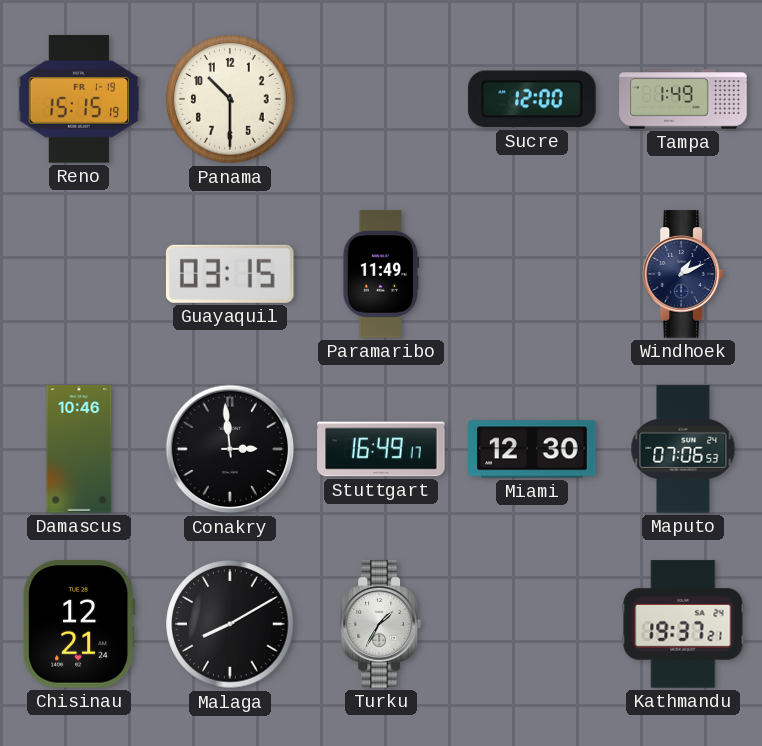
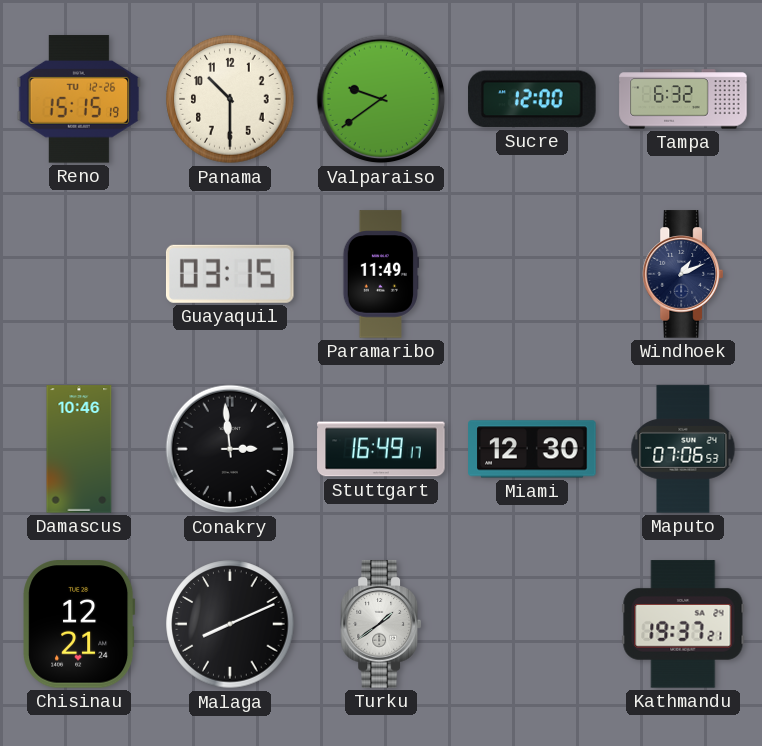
Reno date: FR 1-19 -> TU 12-26
Valparaiso: none -> 9:39
Tampa: 1:49 -> 6:32
Malaga: 8:10 -> 8:11
Turku: 1:35 -> 1:39
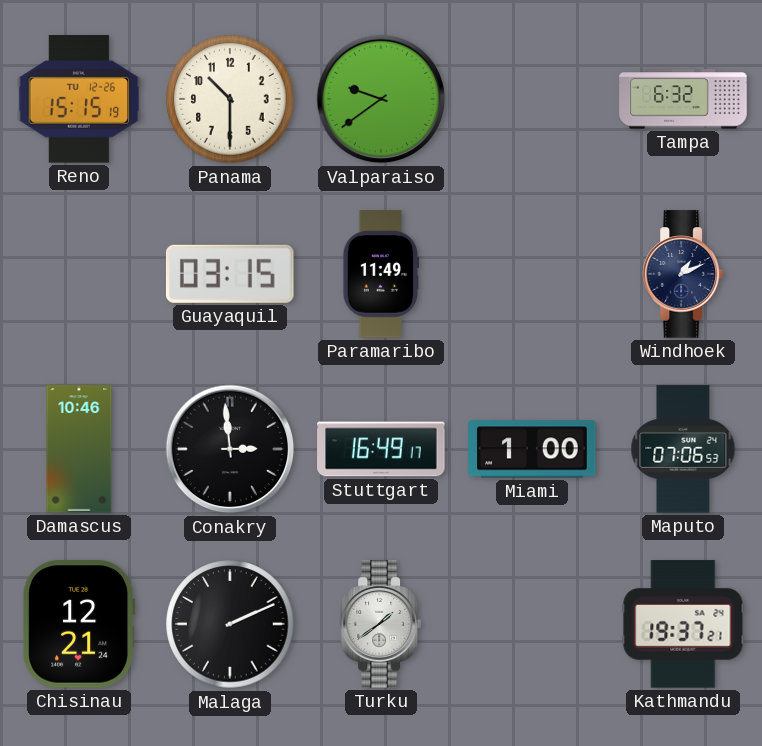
Sucre: 12:00 -> none
Miami: 12:30 -> 1:00
Malaga: 8:11 -> 2:11
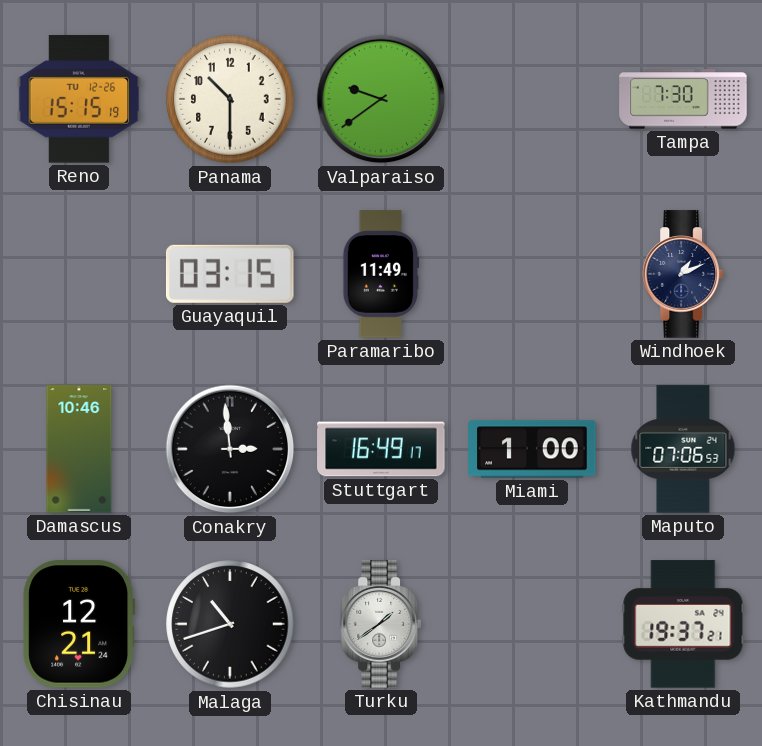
Tampa: 6:32 -> 7:30
Malaga: 2:11 -> 10:42
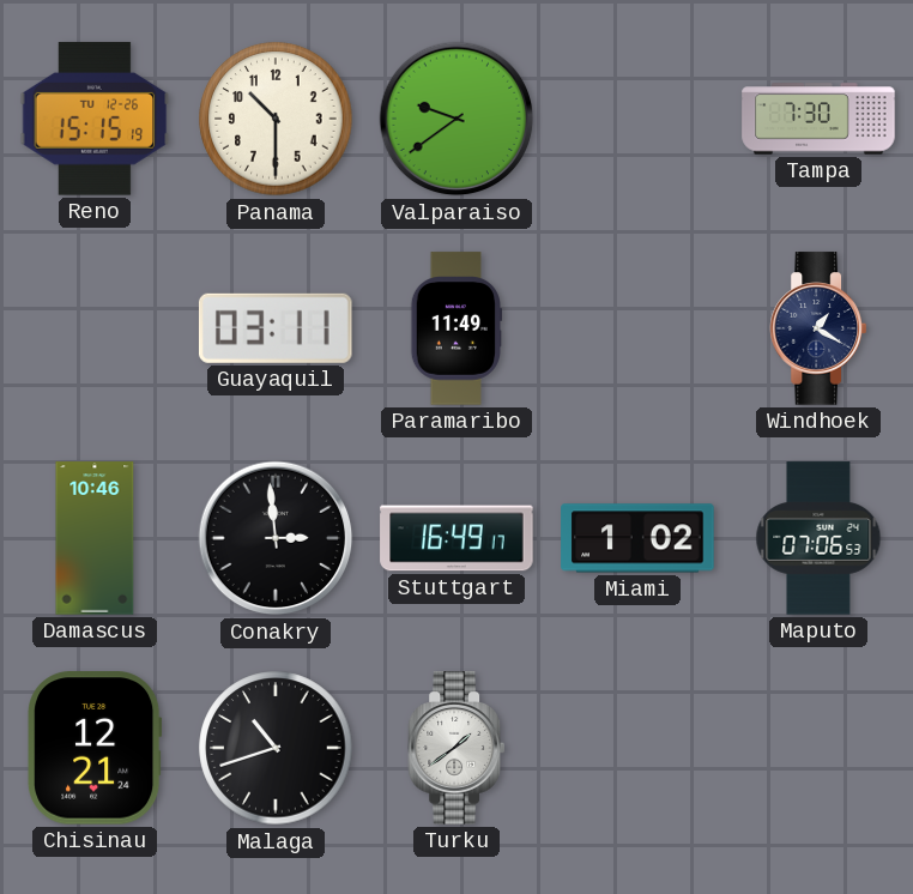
Guayaquil: 03:15 -> 03:11
Windhoek: 1:11 -> 1:20
Miami: 1:00 -> 1:02
Kathmandu: 19:37 -> none
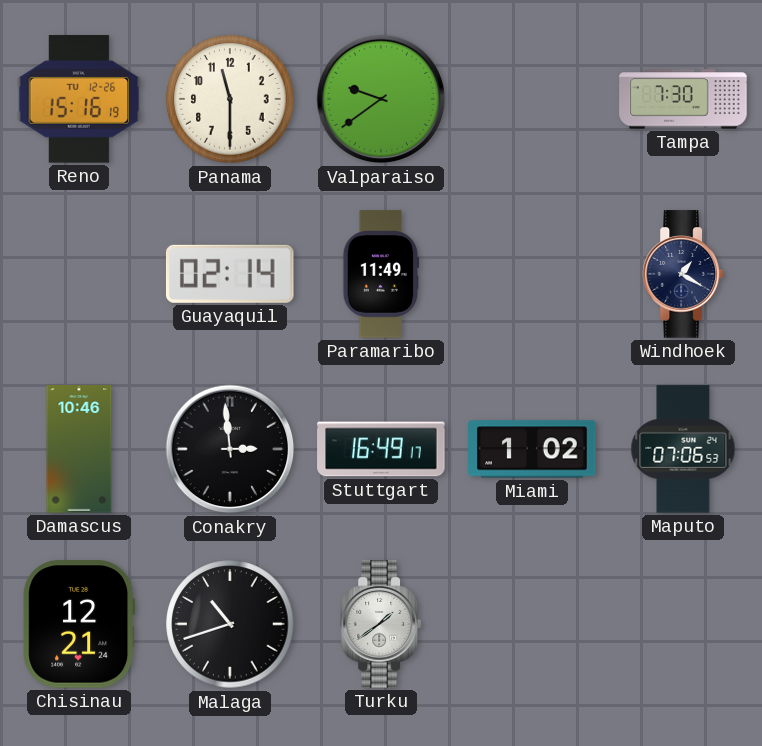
Reno: 15:15 -> 15:16
Panama: 10:30 -> 11:30
Guayaquil: 03:11 -> 02:14
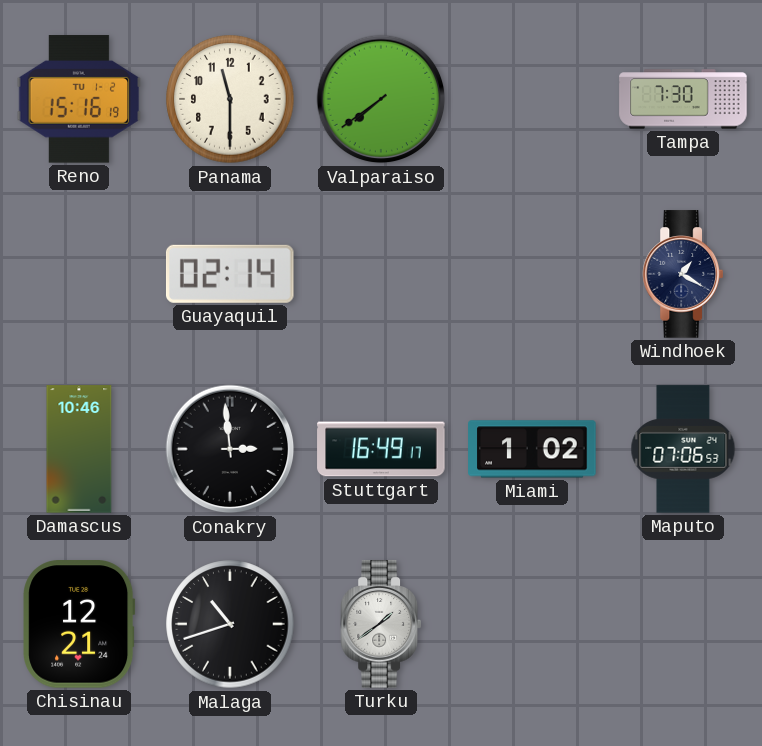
Reno date: TU 12-26 -> TU 1-2
Valparaiso: 9:39 -> 7:39
Paramaribo: 11:49 -> none
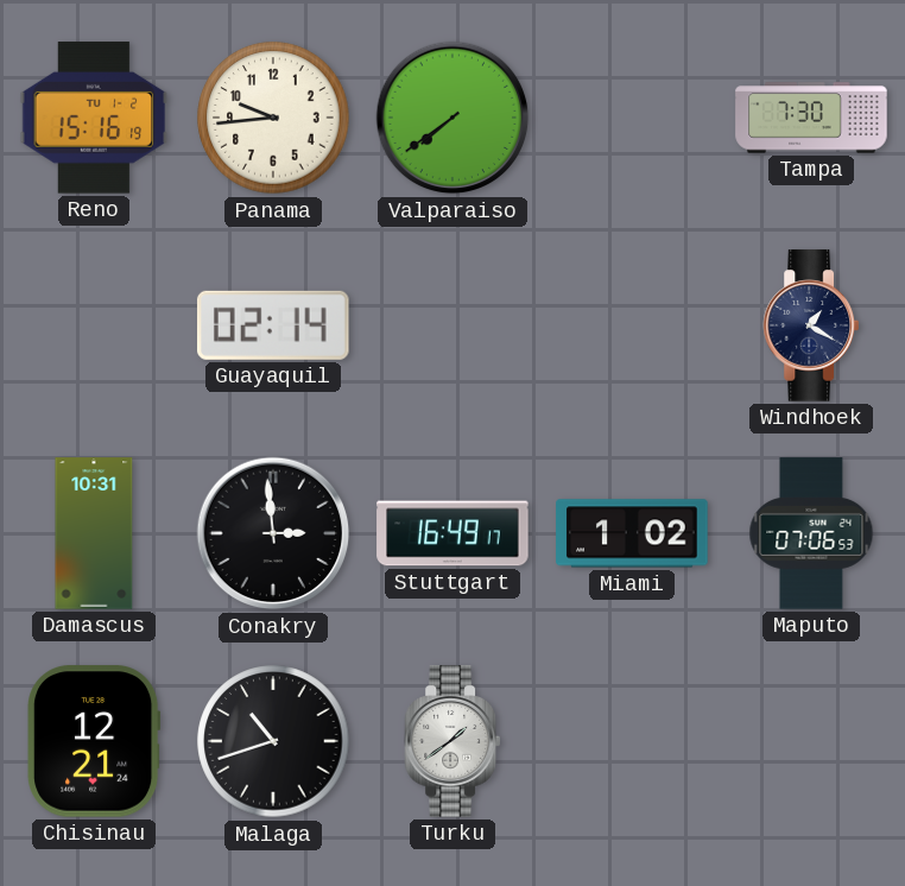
Panama: 11:30 -> 9:44
Damascus: 10:46 -> 10:31
